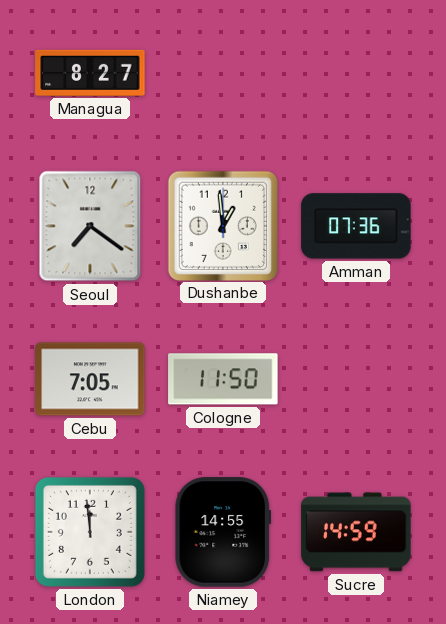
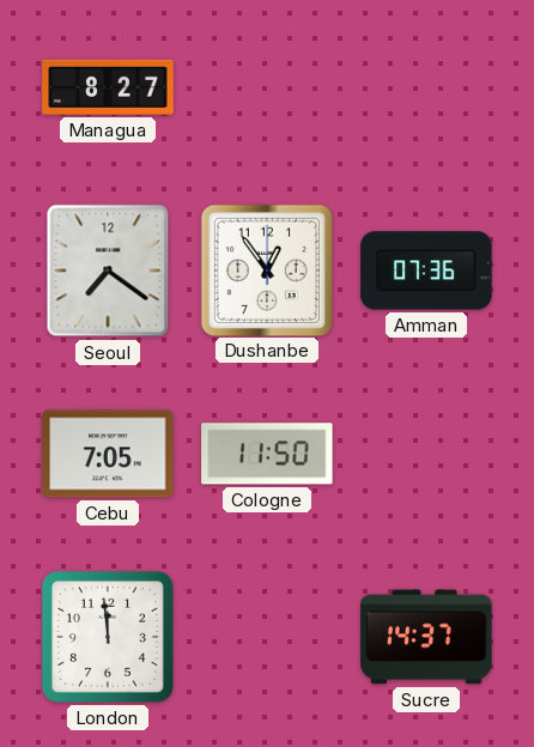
Dushanbe: 12:59 -> 12:54
Niamey: 14:55 -> none
Sucre: 14:59 -> 14:37
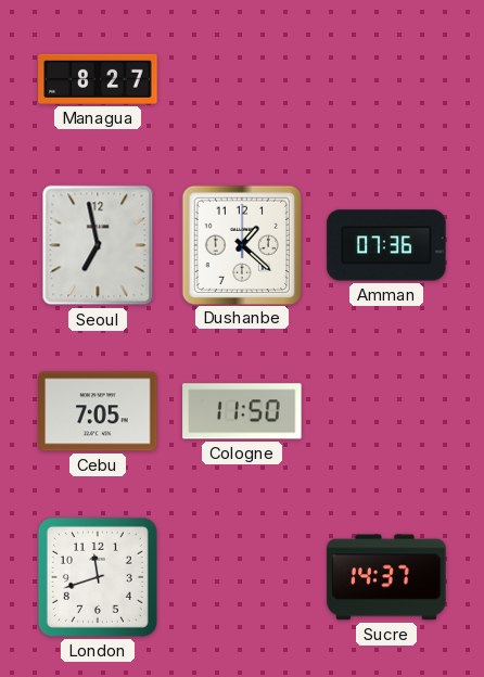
Seoul: 7:21 -> 6:58
Dushanbe: 12:54 -> 1:22
London: 11:59 -> 11:42
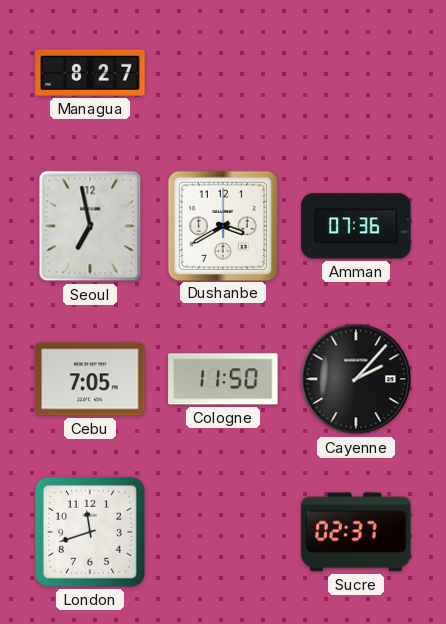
Dushanbe: 1:22 -> 3:40
Cayenne: none -> 2:07
Sucre: 14:37 -> 02:37
